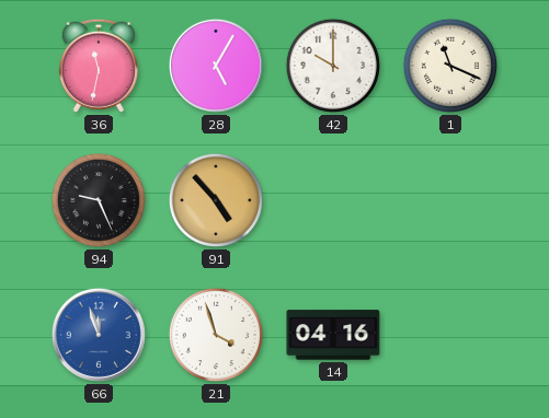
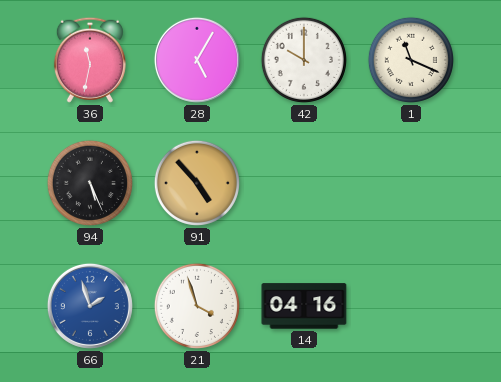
94: 9:26 -> 5:26
66: 11:57 -> 1:57
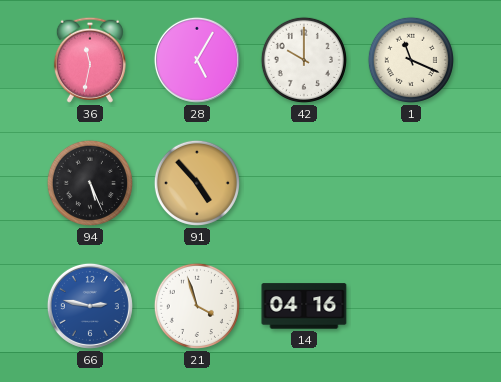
66: 1:57 -> 2:47
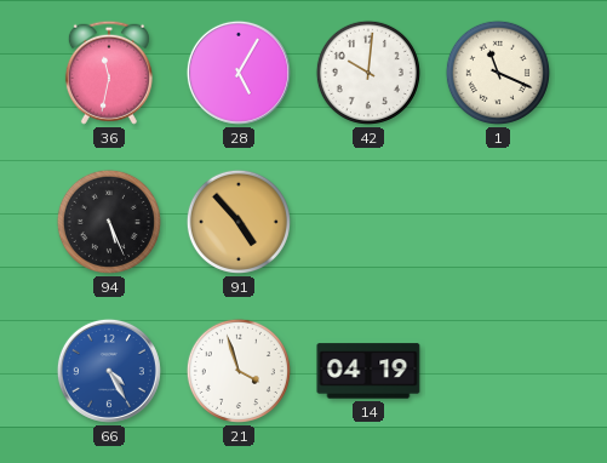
42: 10:00 -> 10:01
66: 2:47 -> 4:25
14: 04:16 -> 04:19
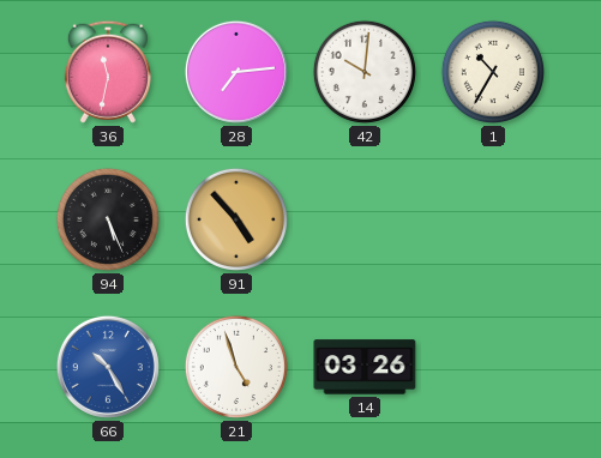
28: 5:05 -> 7:14
1: 11:19 -> 10:35
66: 4:25 -> 10:25
21: 3:57 -> 4:57
14: 04:19 -> 03:26
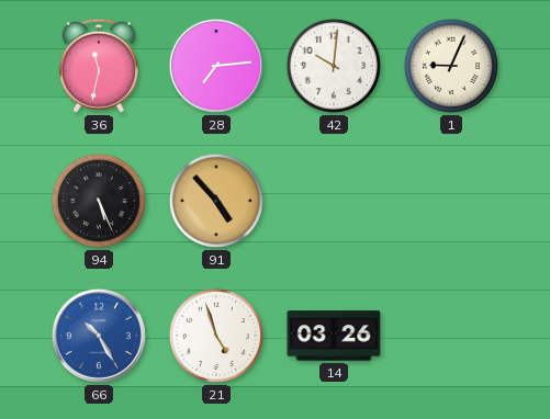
1: 10:35 -> 9:04
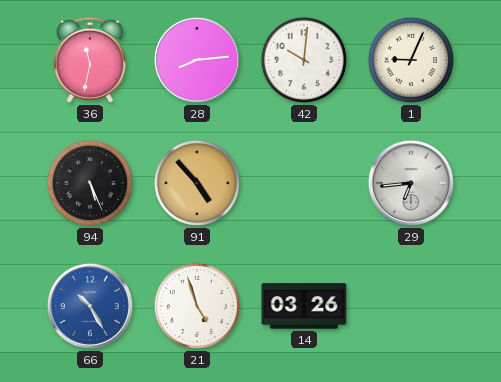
28: 7:14 -> 8:14
29: none -> 6:44
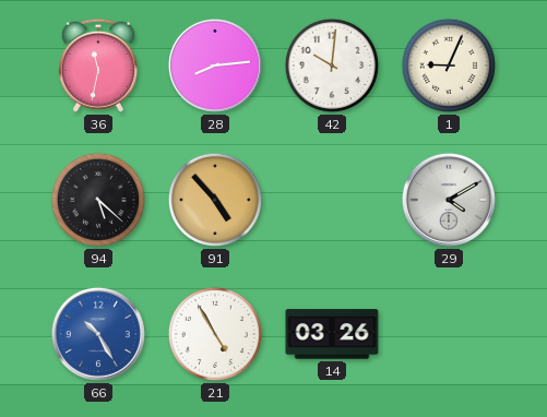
94: 5:26 -> 5:22
29: 6:44 -> 4:10
21: 4:57 -> 4:55
